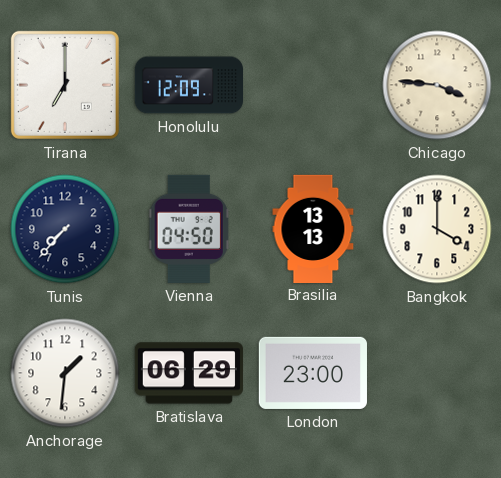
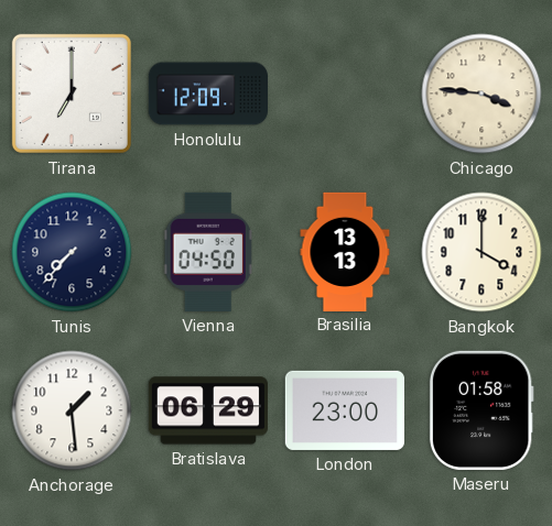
Anchorage: 1:31 -> 1:29
Maseru: none -> 01:58
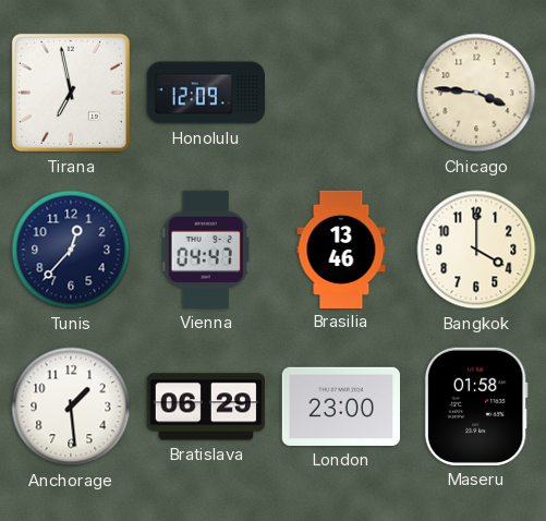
Tirana: 7:00 -> 6:58
Tunis: 7:37 -> 12:37
Vienna: 04:50 -> 04:47
Brasilia: 13:13 -> 13:46
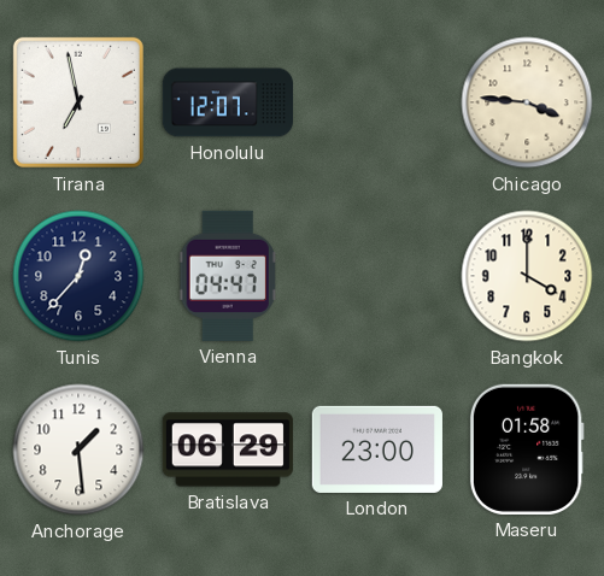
Honolulu: 12:09 -> 12:07
Brasilia: 13:46 -> none
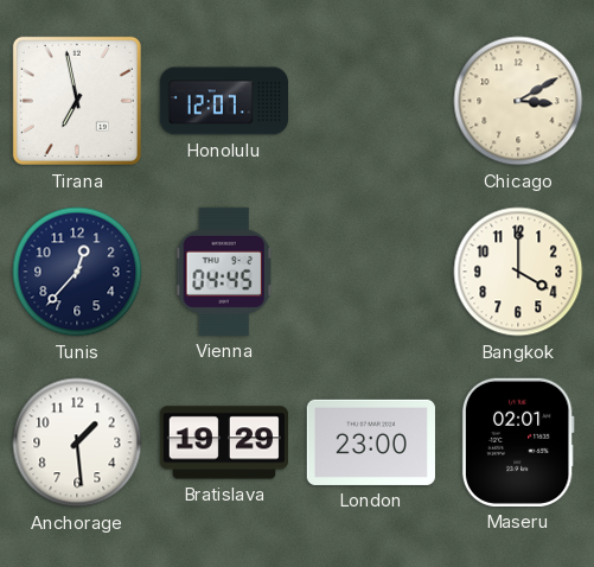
Chicago: 3:46 -> 3:10
Vienna: 04:47 -> 04:45
Bratislava: 06:29 -> 19:29
Maseru: 01:58 -> 02:01
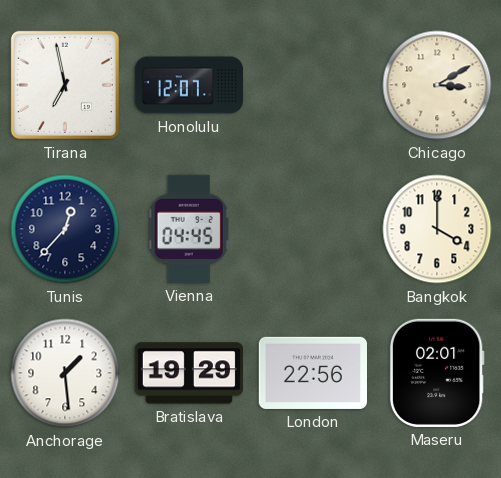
London: 23:00 -> 22:56
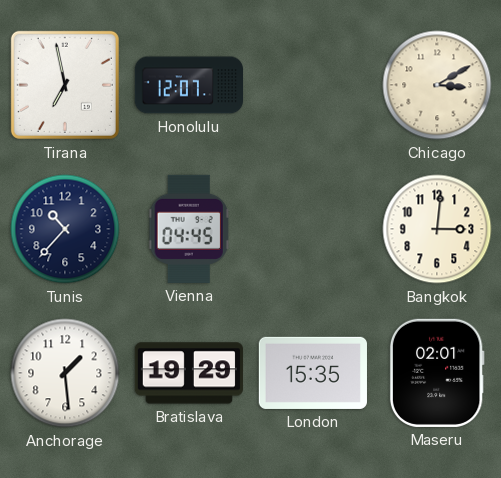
Tunis: 12:37 -> 10:37
Bangkok: 4:00 -> 3:01
London: 22:56 -> 15:35
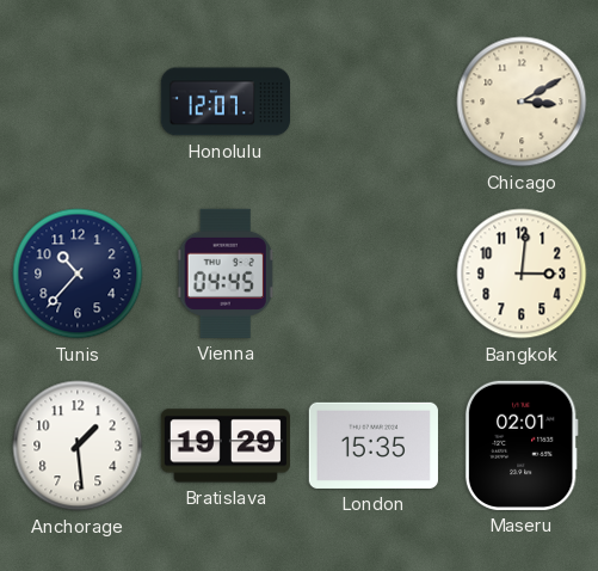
Tirana: 6:58 -> none
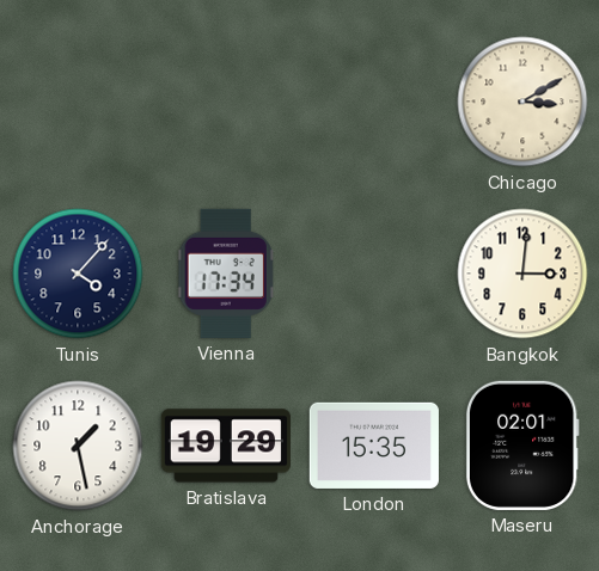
Honolulu: 12:07 -> none
Tunis: 10:37 -> 4:07
Vienna: 04:45 -> 17:34
Anchorage: 1:29 -> 1:28
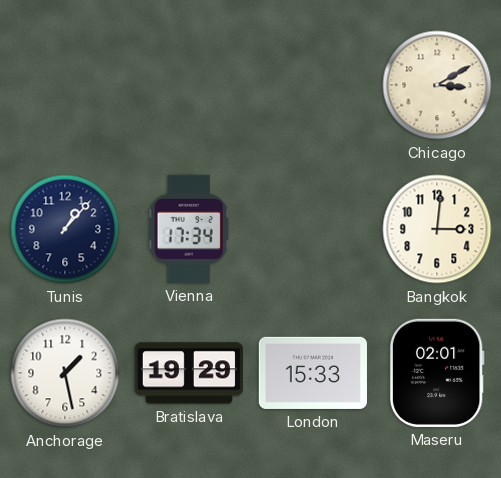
Tunis: 4:07 -> 1:07
London: 15:35 -> 15:33
